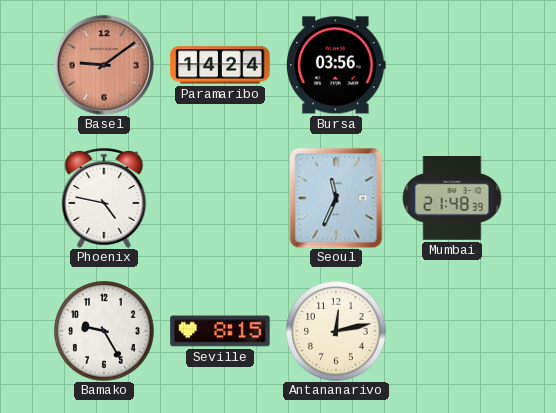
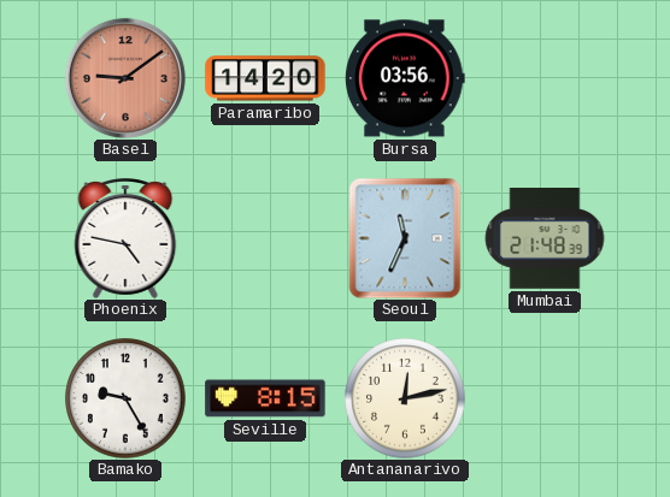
Paramaribo: 14:24 -> 14:20
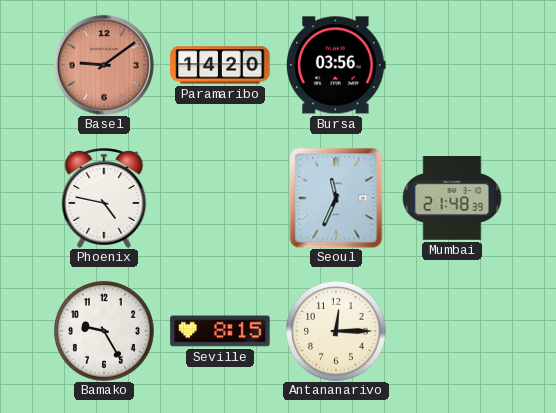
Antananarivo: 12:13 -> 12:15
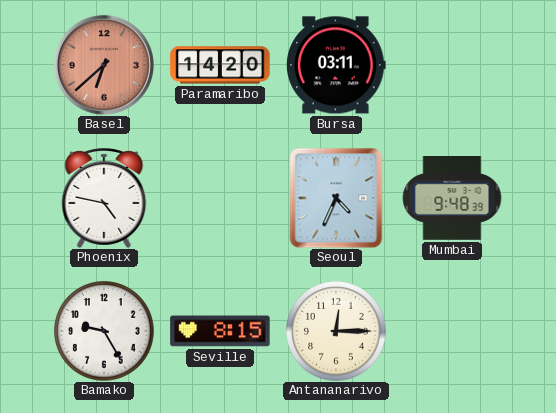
Basel: 9:09 -> 6:38
Bursa: 03:56 -> 03:11
Seoul: 11:34 -> 4:34
Mumbai: 21:48 -> 9:48
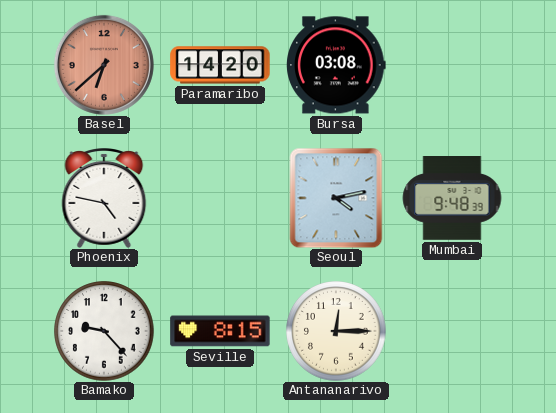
Bursa: 03:11 -> 03:08
Seoul: 4:34 -> 4:13
Bamako: 9:25 -> 9:23
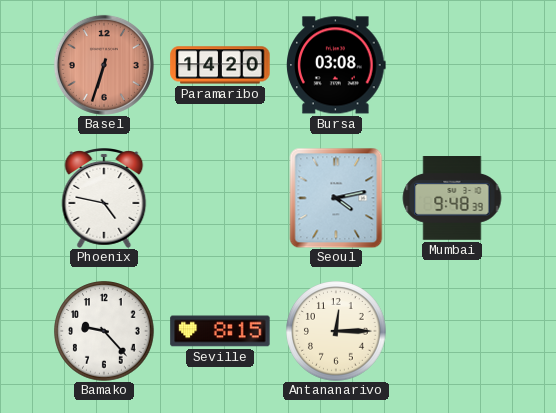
Basel: 6:38 -> 6:33
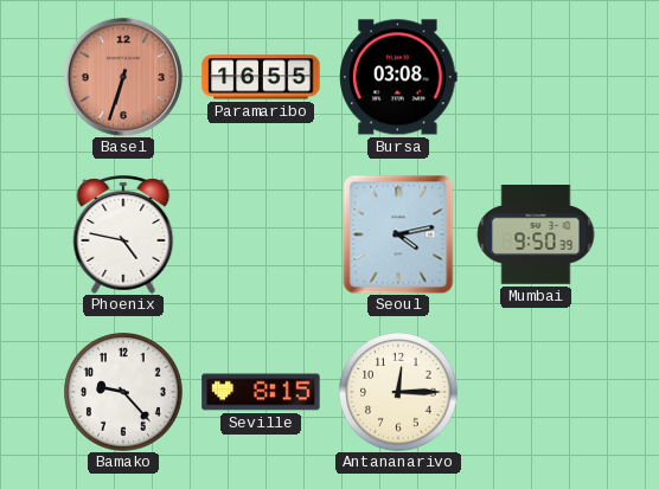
Paramaribo: 14:20 -> 16:55
Mumbai: 9:48 -> 9:50
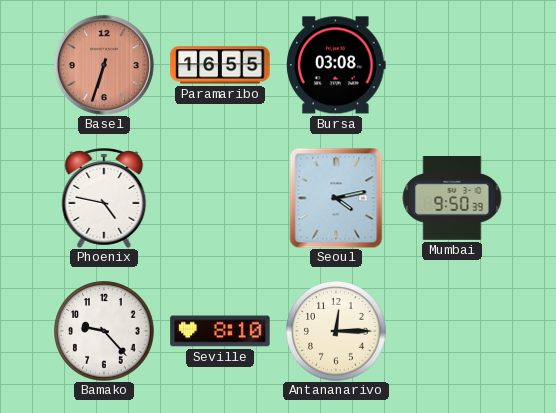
Seville: 8:15 -> 8:10
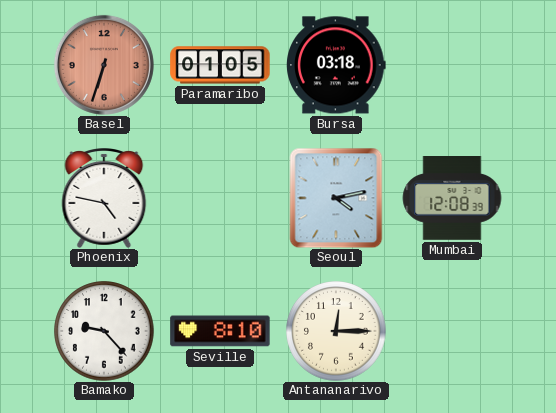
Paramaribo: 16:55 -> 01:05
Bursa: 03:08 -> 03:18
Mumbai: 9:50 -> 12:08
